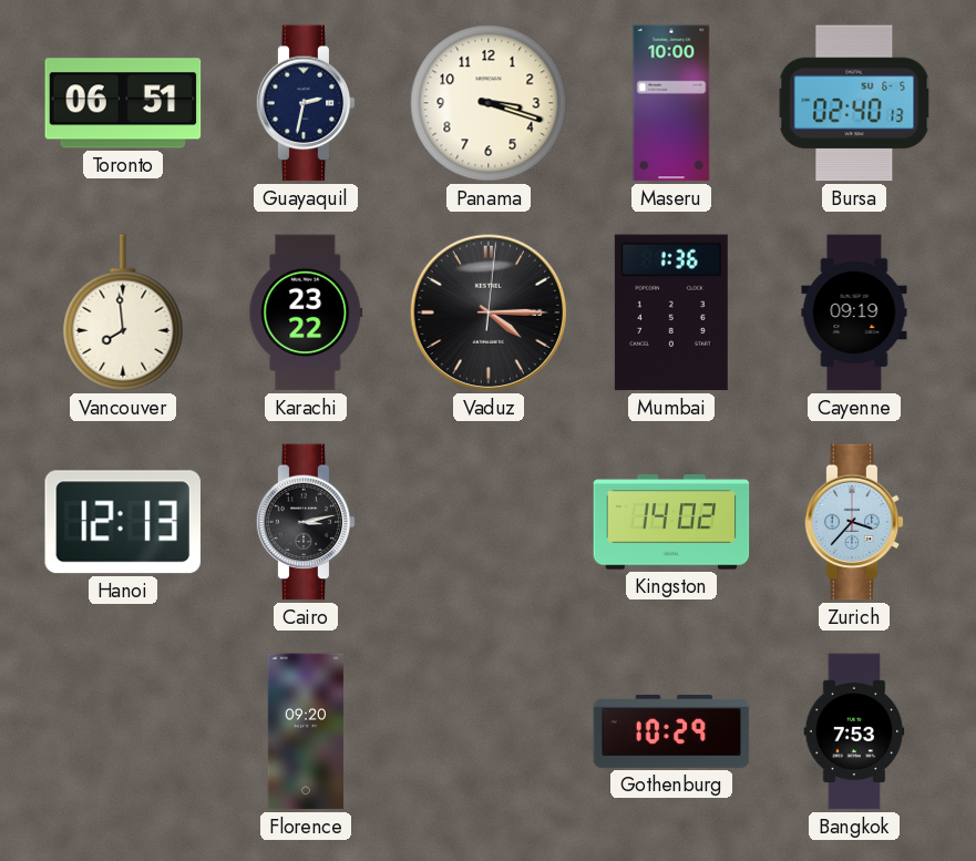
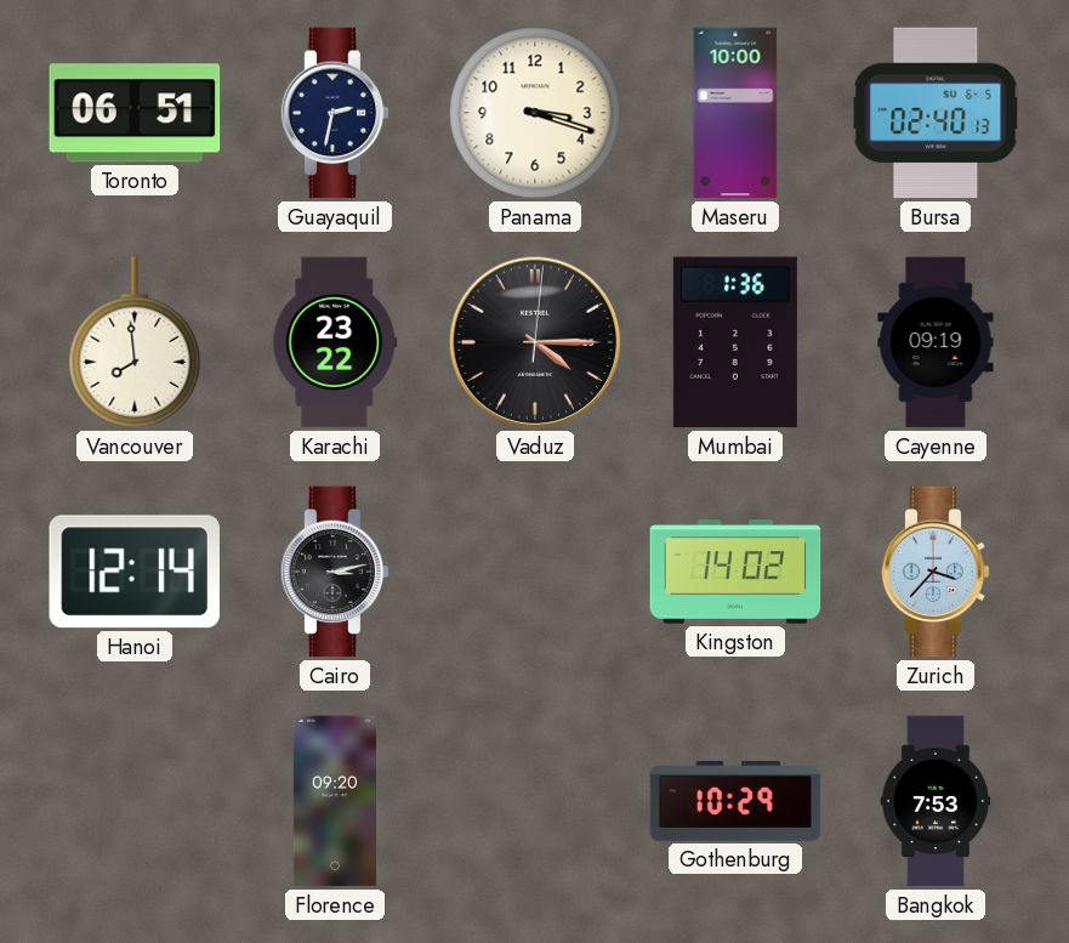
Hanoi: 12:13 -> 12:14
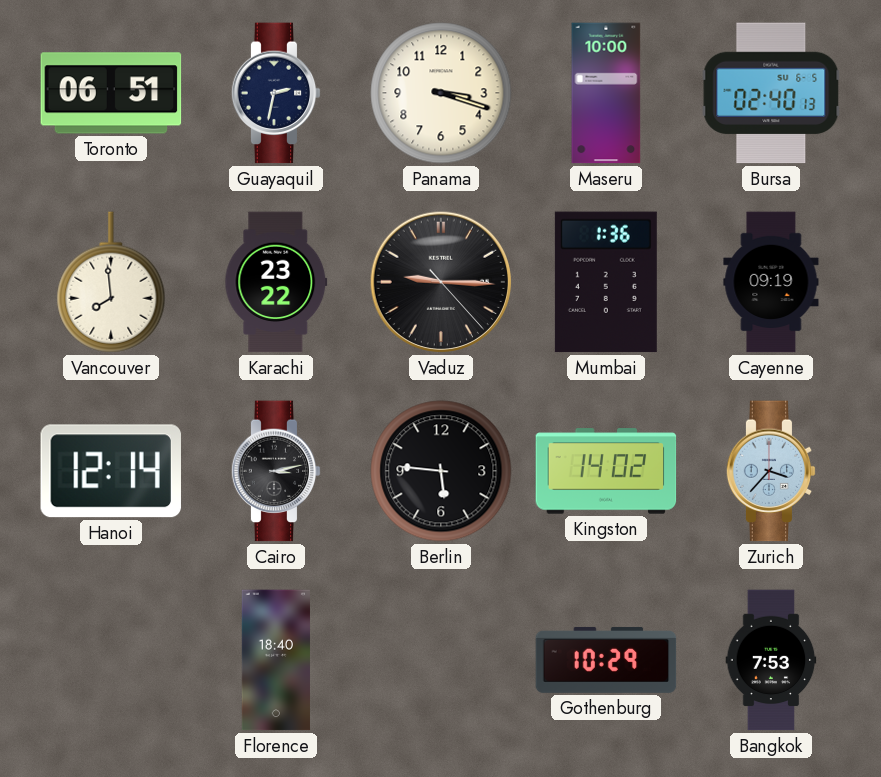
Vaduz: 4:15 -> 9:15
Berlin: none -> 5:46
Florence: 09:20 -> 18:40
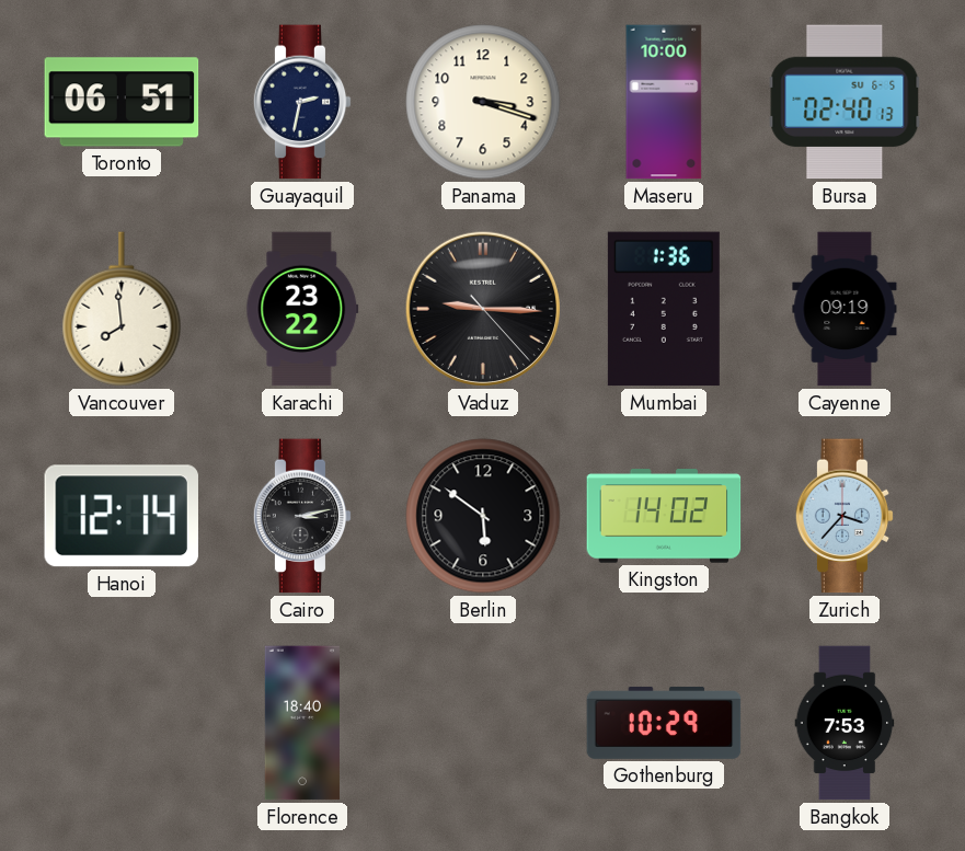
Berlin: 5:46 -> 5:51
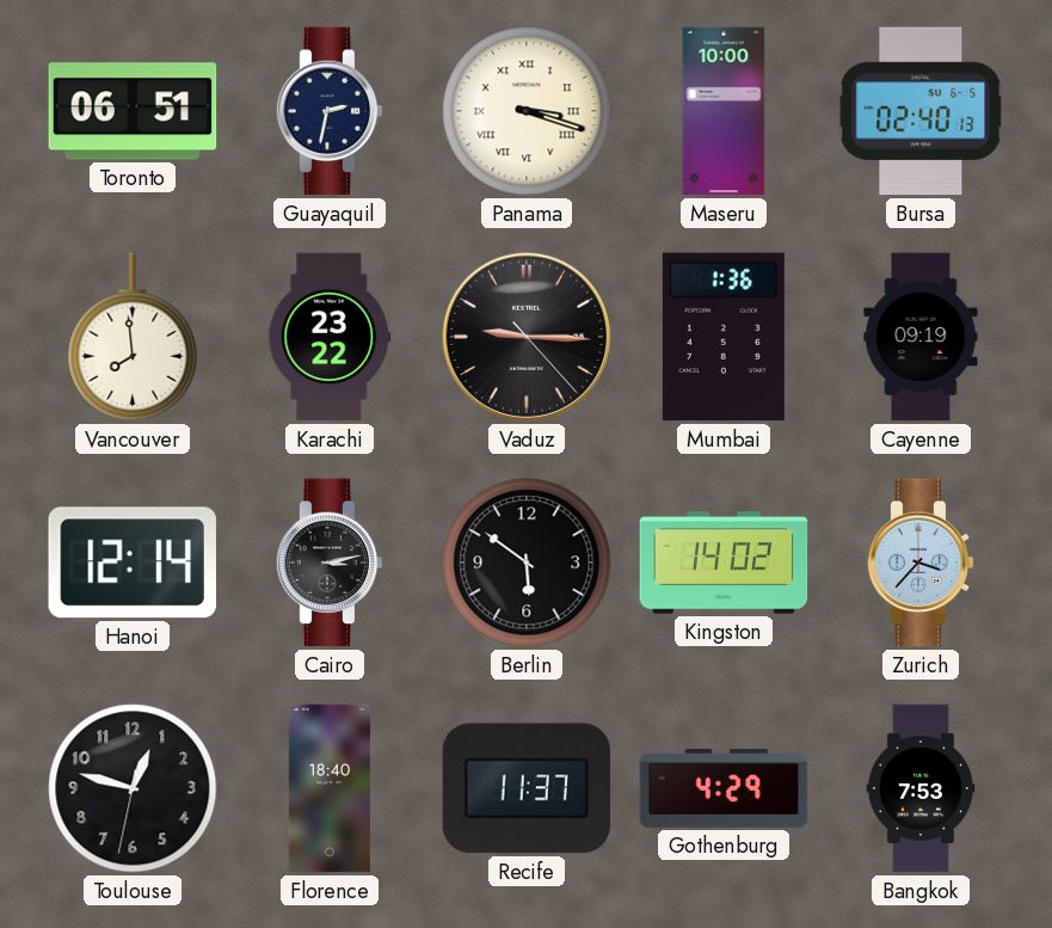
Panama numerals: Arabic -> Roman
Toulouse: none -> 12:47
Recife: none -> 11:37
Gothenburg: 10:29 -> 4:29
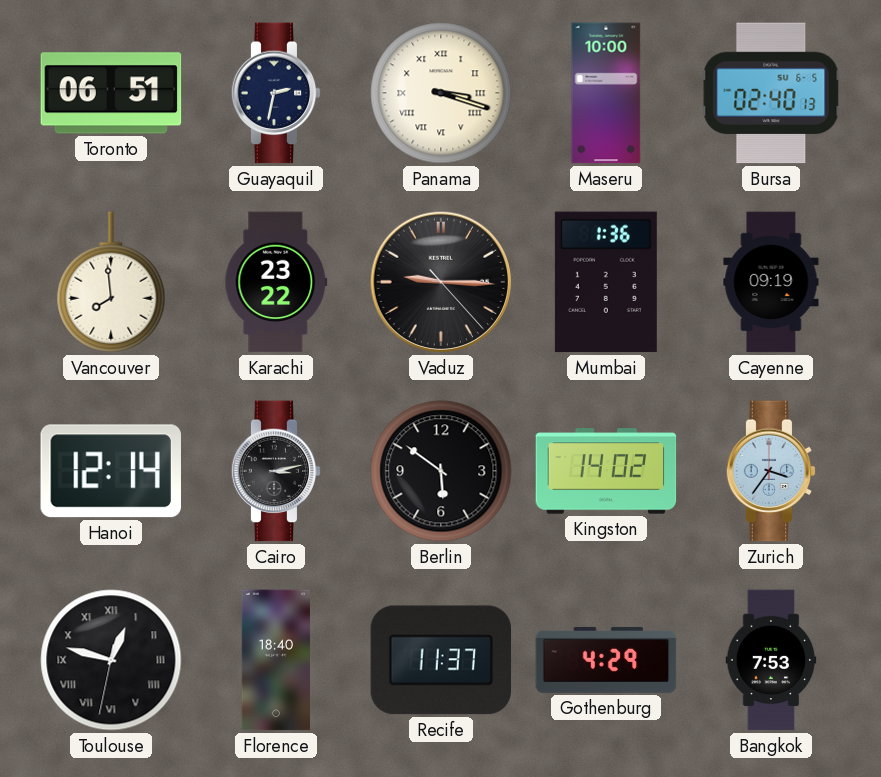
Zurich: 3:37 -> 3:36
Toulouse numerals: Arabic -> Roman
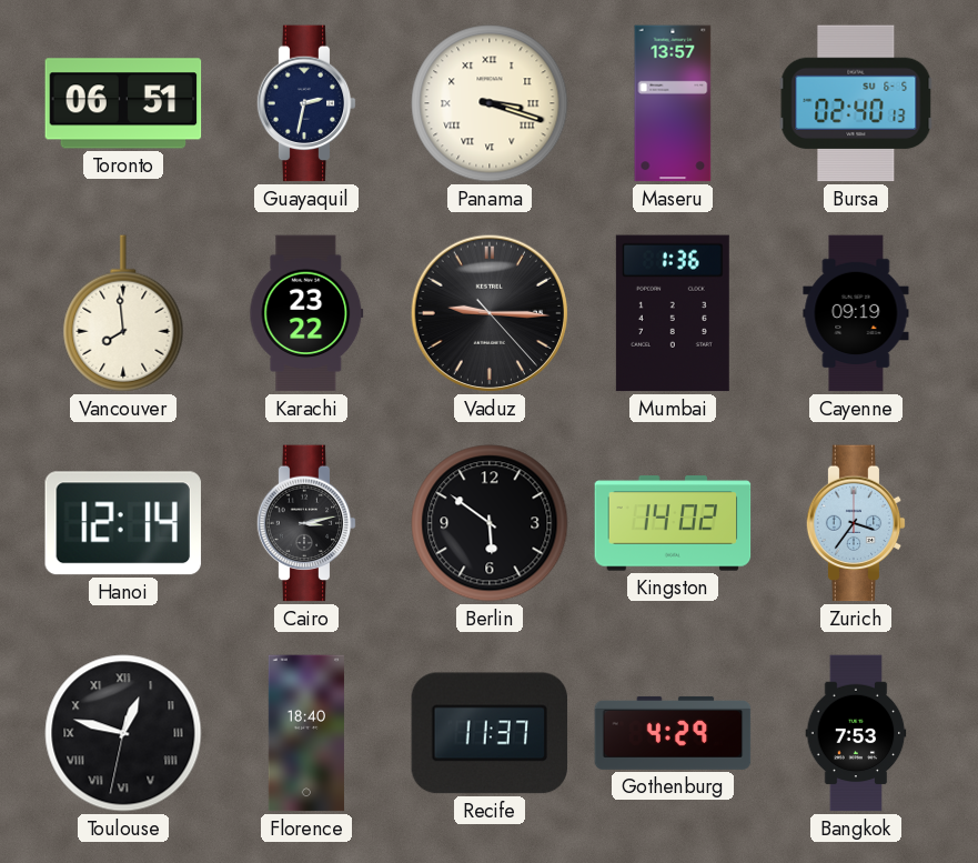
Maseru: 10:00 -> 13:57
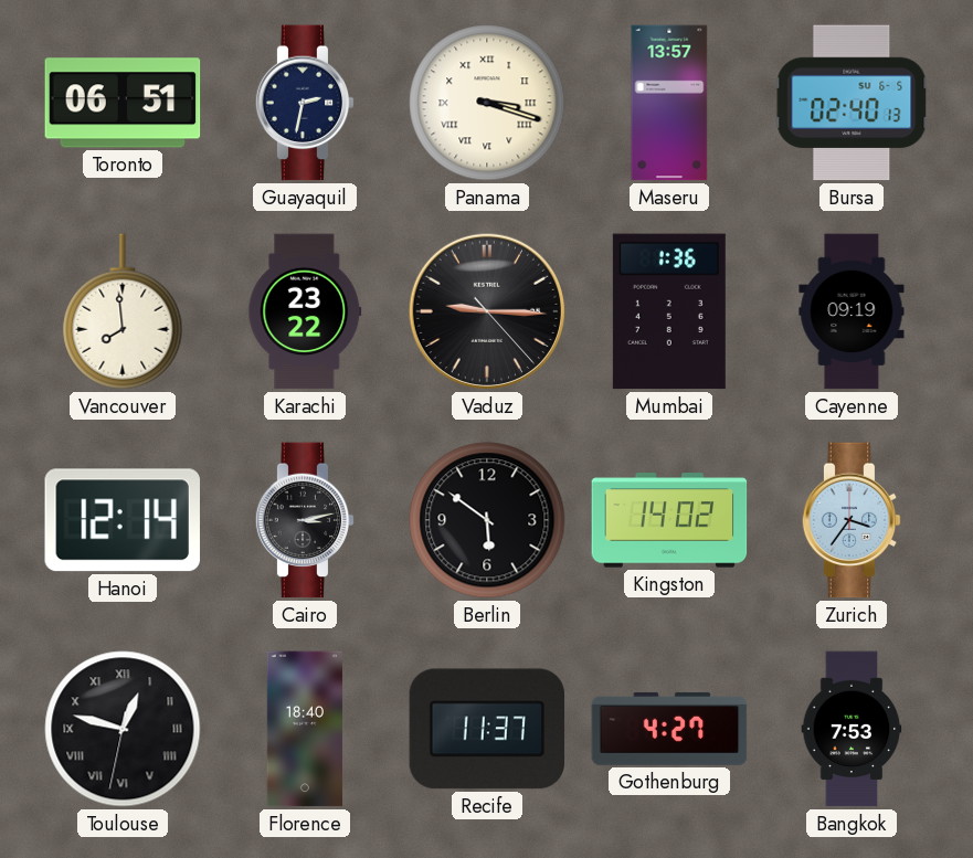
Gothenburg: 4:29 -> 4:27
